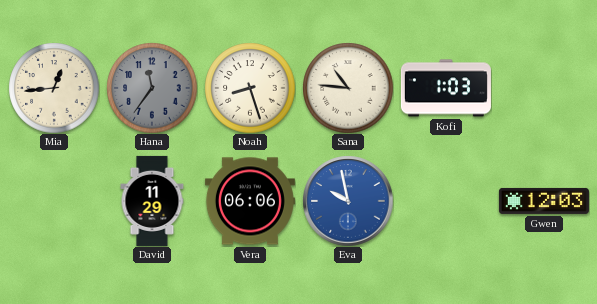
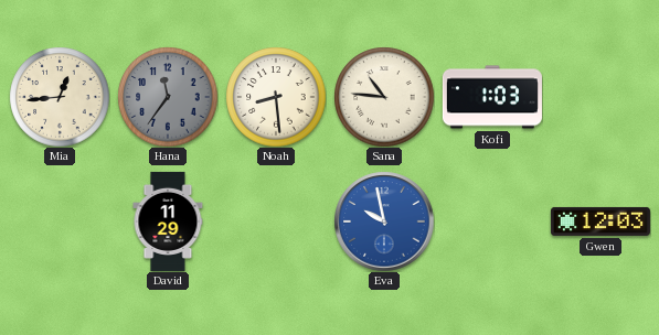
Noah: 8:27 -> 8:29
Vera: 06:06 -> none
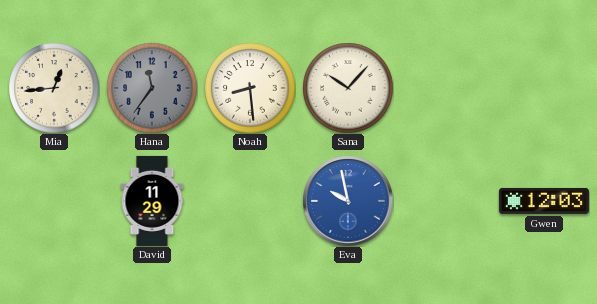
Sana: 10:46 -> 10:07
Kofi: 1:03 -> none
